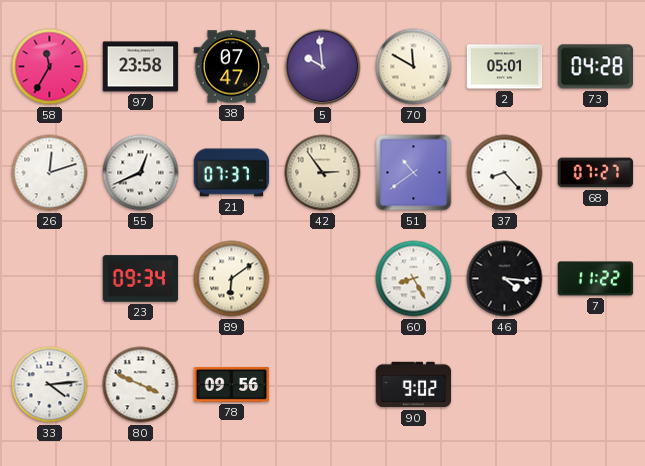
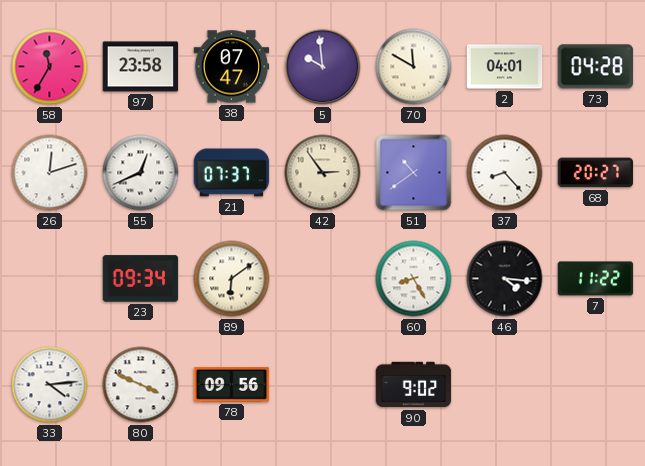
2: 05:01 -> 04:01
68: 07:27 -> 20:27
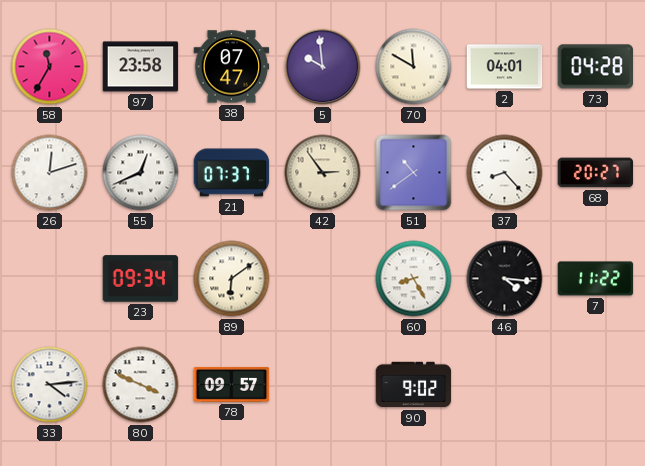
78: 09:56 -> 09:57
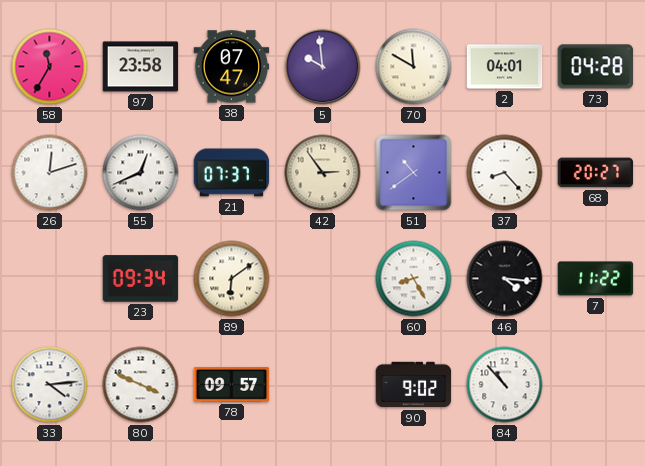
84: none -> 10:53
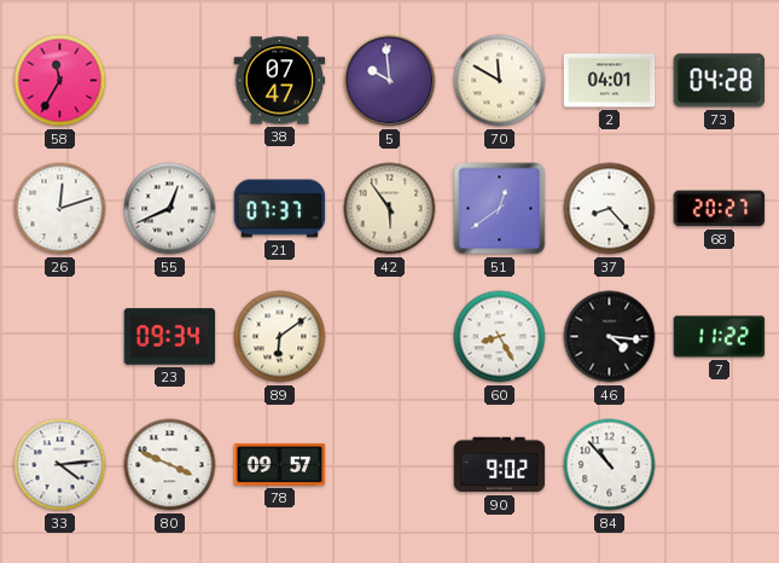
97: 23:58 -> none
42: 2:54 -> 5:54
51: 10:39 -> 12:39
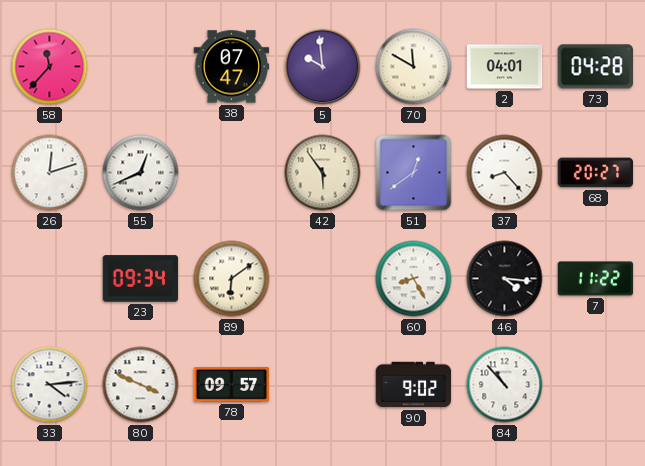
58: 11:35 -> 11:37
21: 07:37 -> none
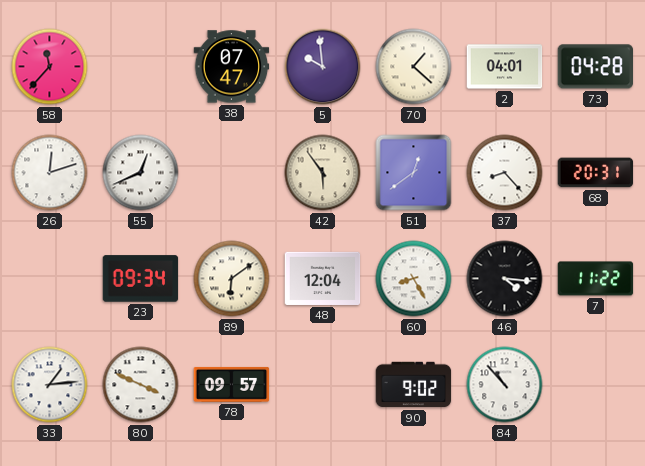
70: 11:50 -> 1:22
68: 20:27 -> 20:31
48: none -> 12:04
33: 4:14 -> 1:14
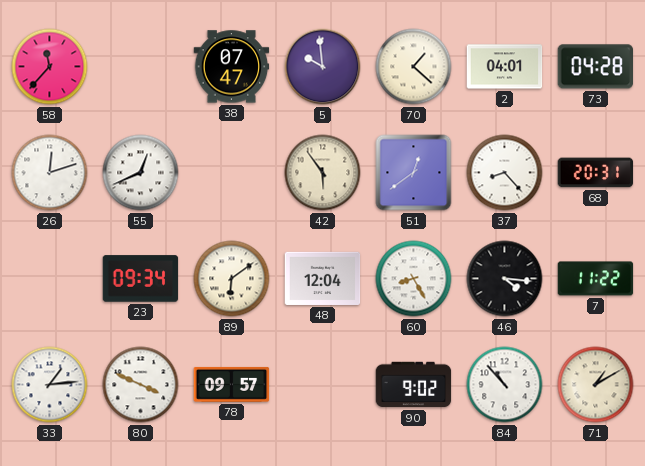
71: none -> 1:10
